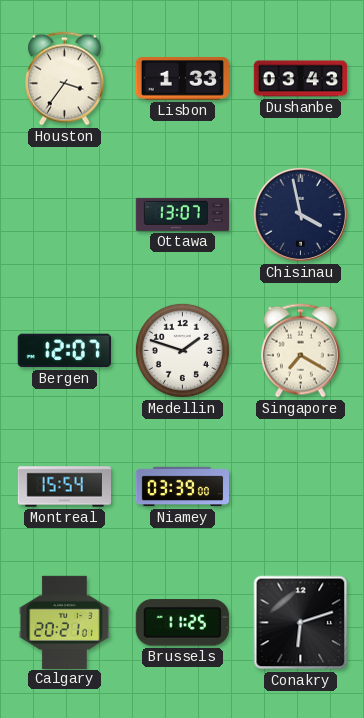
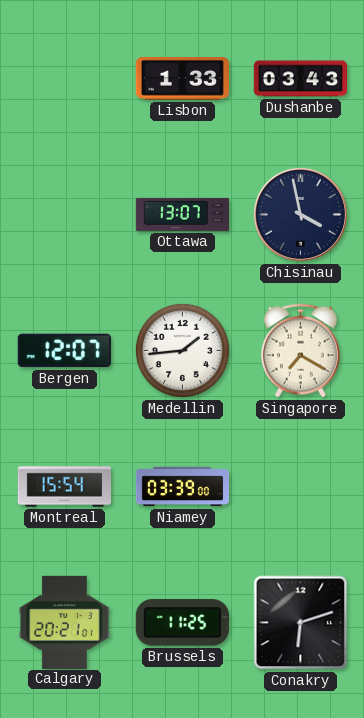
Houston: 3:36 -> none
Medellin: 1:48 -> 1:44
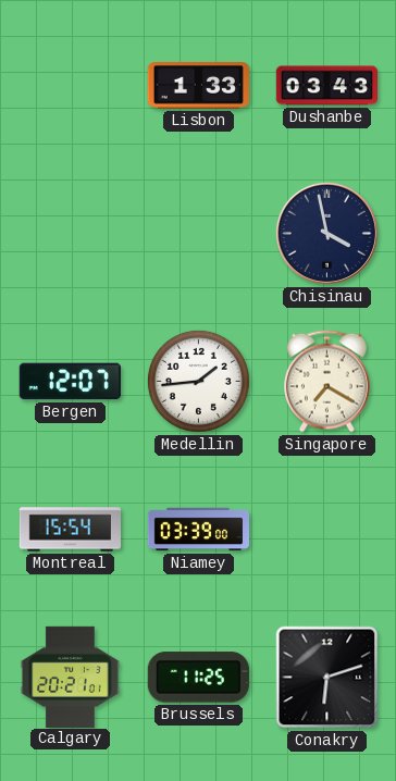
Ottawa: 13:07 -> none
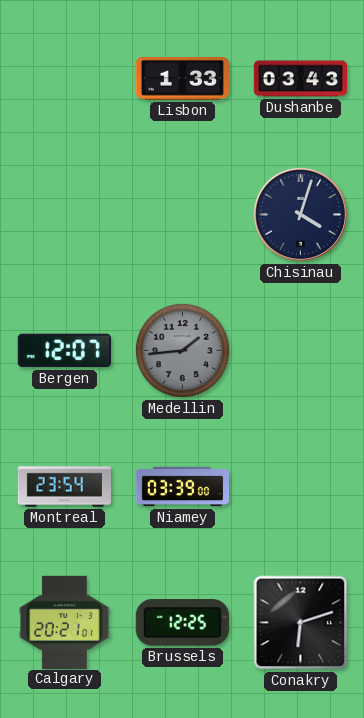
Chisinau: 3:58 -> 4:03
Medellin dial: white -> grey
Singapore: 7:20 -> none
Montreal: 15:54 -> 23:54
Brussels: 11:25 -> 12:25
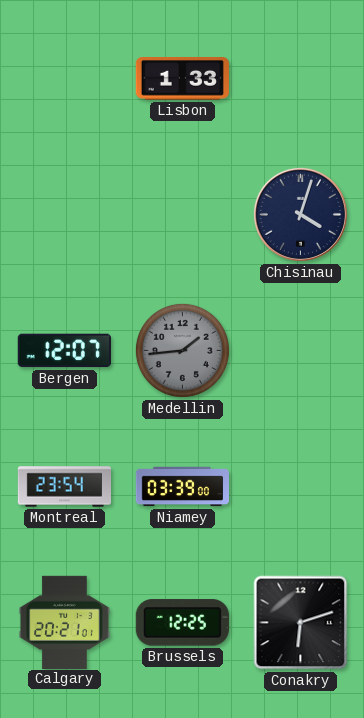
Dushanbe: 03:43 -> none
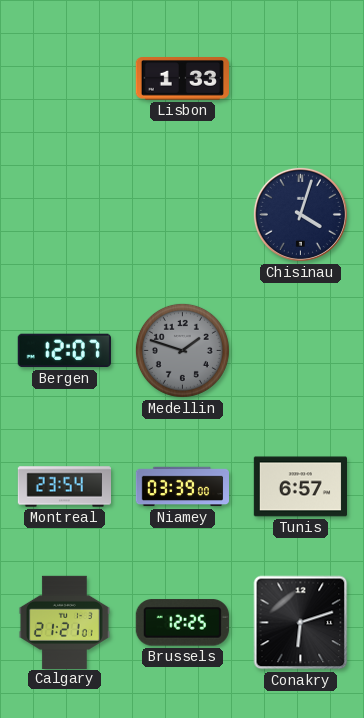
Medellin: 1:44 -> 1:48
Tunis: none -> 6:57
Calgary: 20:21 -> 21:21
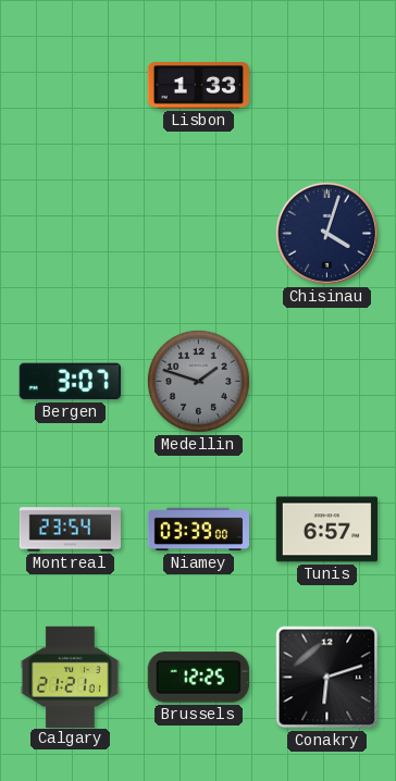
Bergen: 12:07 -> 3:07
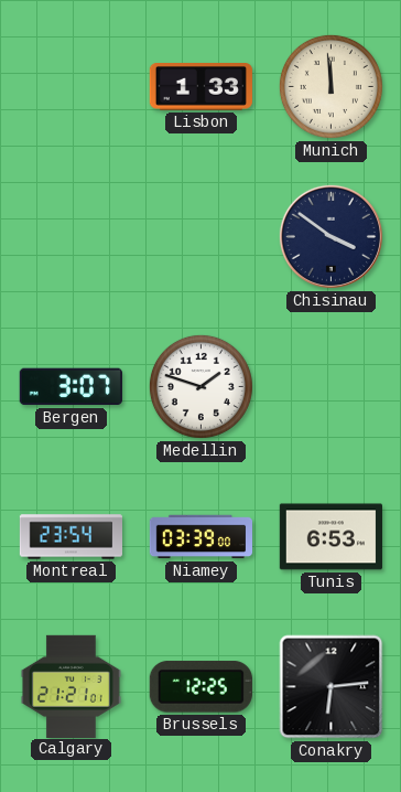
Munich: none -> 11:59
Chisinau: 4:03 -> 3:51
Medellin dial: grey -> white
Tunis: 6:57 -> 6:53
Conakry: 6:12 -> 6:14
